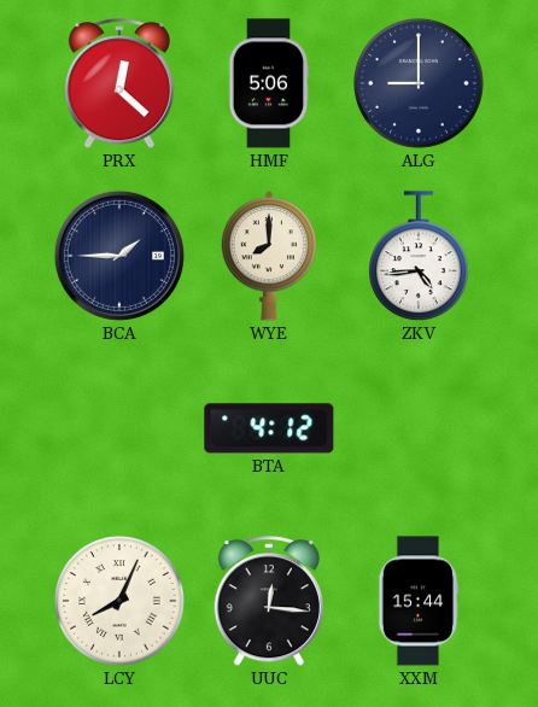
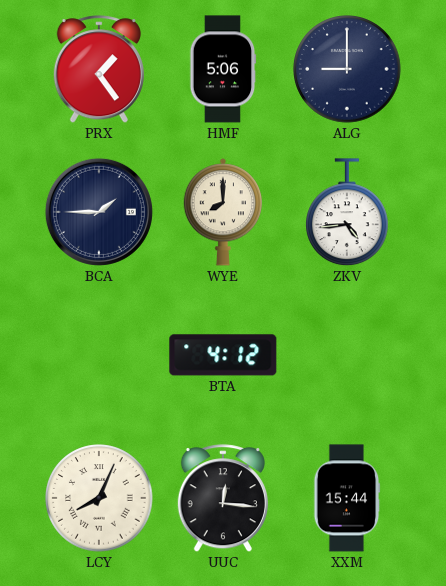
PRX: 12:22 -> 1:24
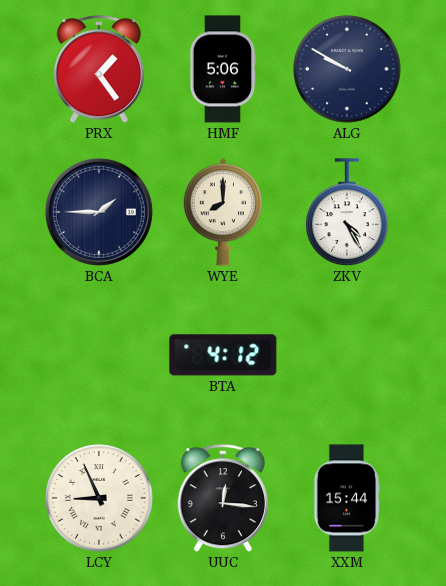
ALG: 9:00 -> 9:50
ZKV: 4:44 -> 4:25
LCY: 8:04 -> 8:56
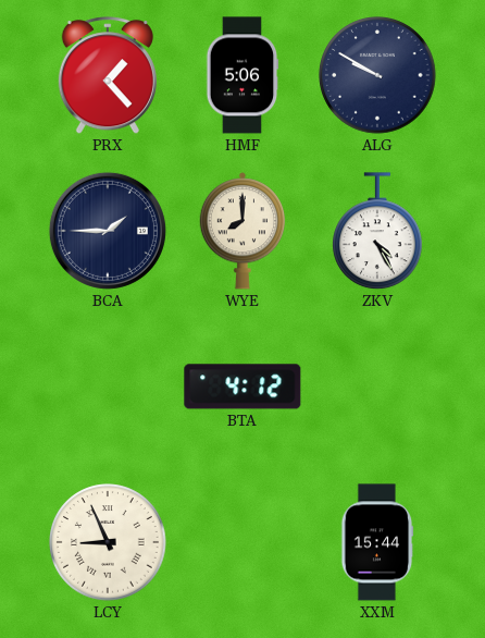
PRX: 1:24 -> 1:23
UUC: 12:16 -> none
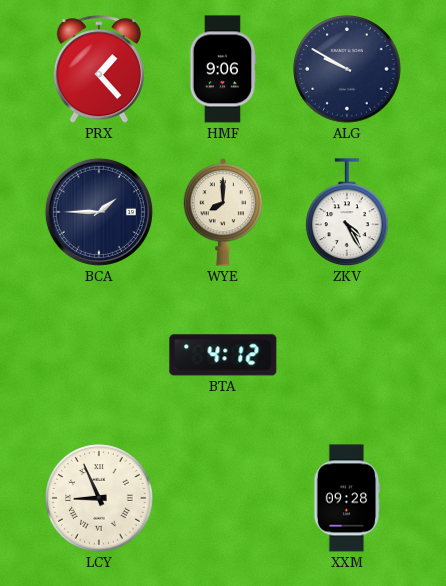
HMF: 5:06 -> 9:06
XXM: 15:44 -> 09:28
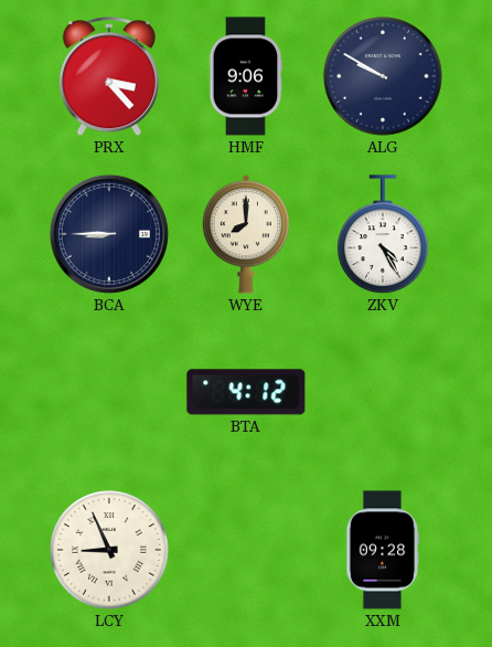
PRX: 1:23 -> 3:23
BCA: 1:45 -> 8:45
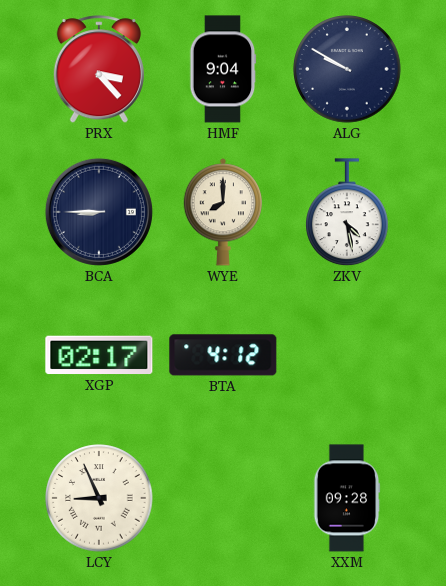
HMF: 9:06 -> 9:04
ZKV: 4:25 -> 4:28
XGP: none -> 02:17
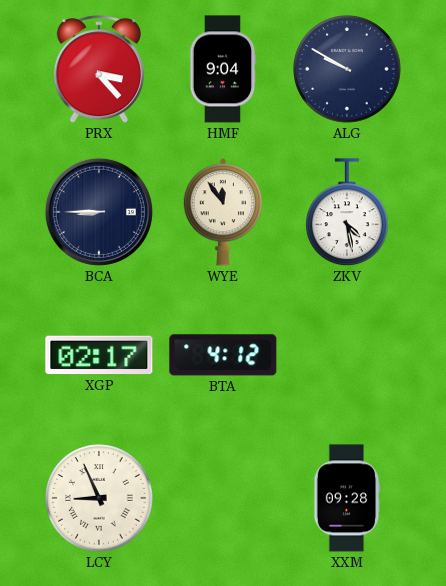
WYE: 8:00 -> 11:54
